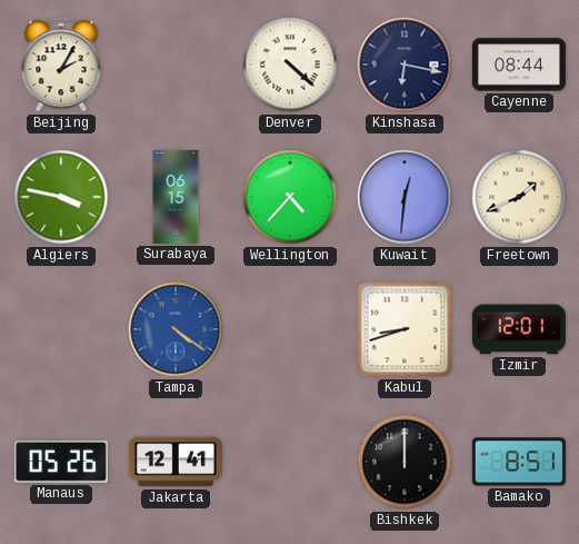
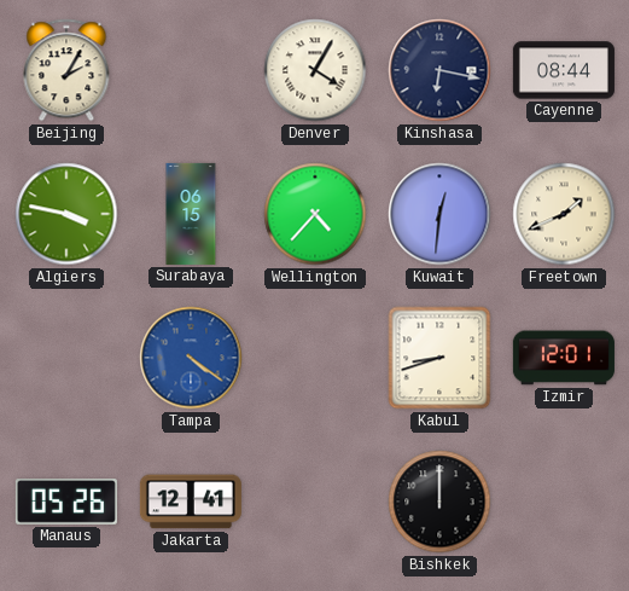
Denver: 4:22 -> 4:05
Bamako: 8:51 -> none
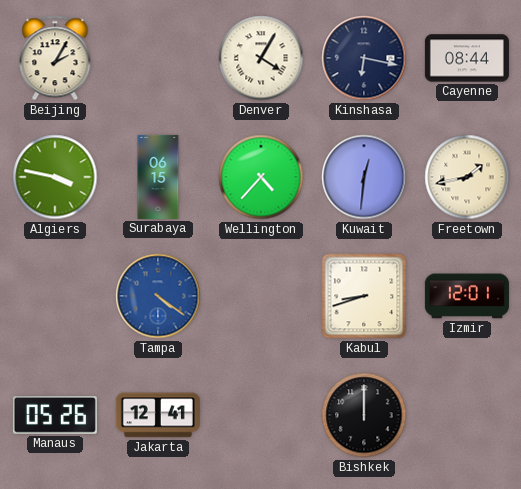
Freetown: 1:41 -> 1:43
